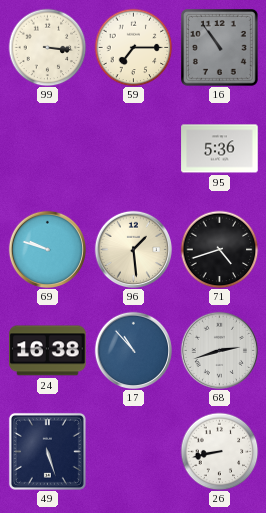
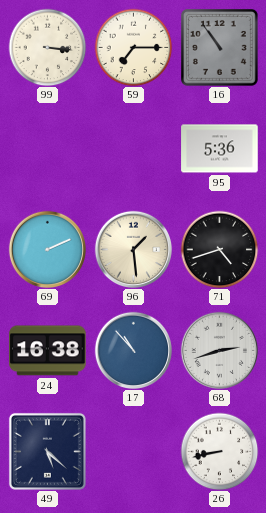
69: 9:48 -> 2:11
49: 5:27 -> 5:22
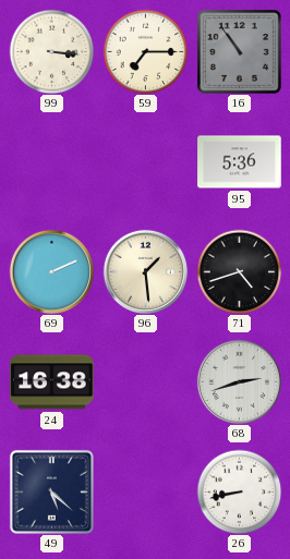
17: 10:53 -> none
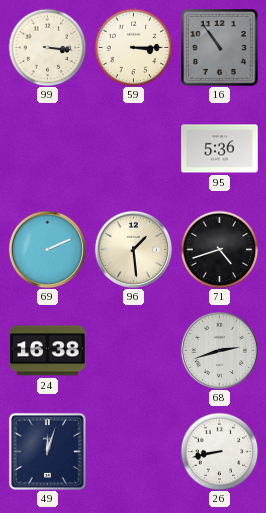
59: 7:15 -> 3:15
49: 5:22 -> 12:03
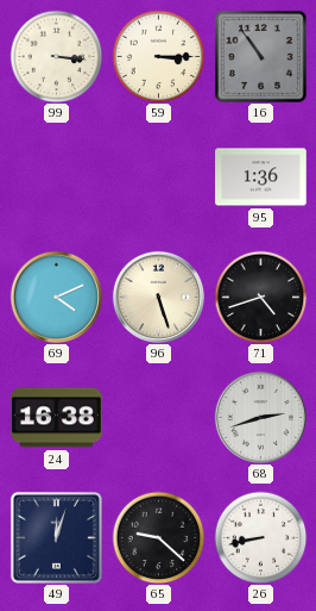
95: 5:36 -> 1:36
69: 2:11 -> 4:11
96: 1:29 -> 5:27
65: none -> 9:22
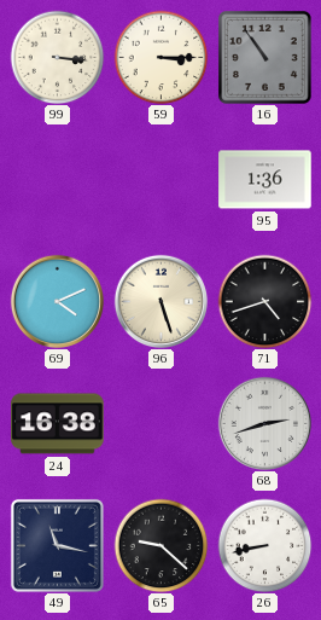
49: 12:03 -> 11:17
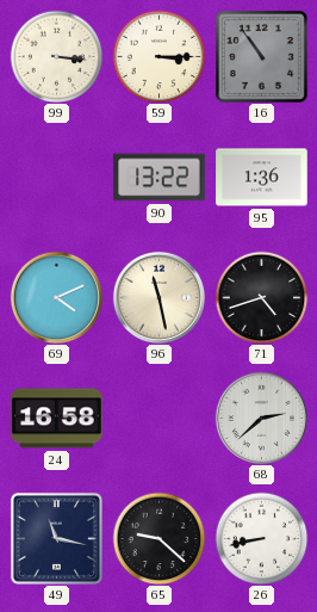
90: none -> 13:22
96: 5:27 -> 11:28
24: 16:38 -> 16:58
68: 2:42 -> 2:38
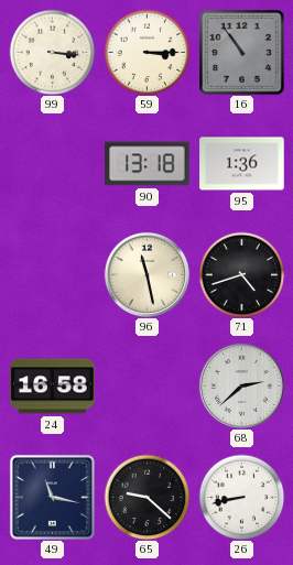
90: 13:22 -> 13:18
69: 4:11 -> none
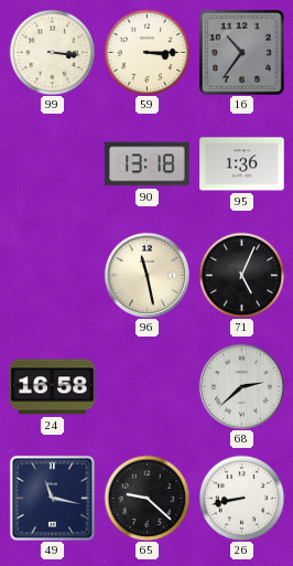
16: 10:54 -> 10:36
71: 4:42 -> 5:04
